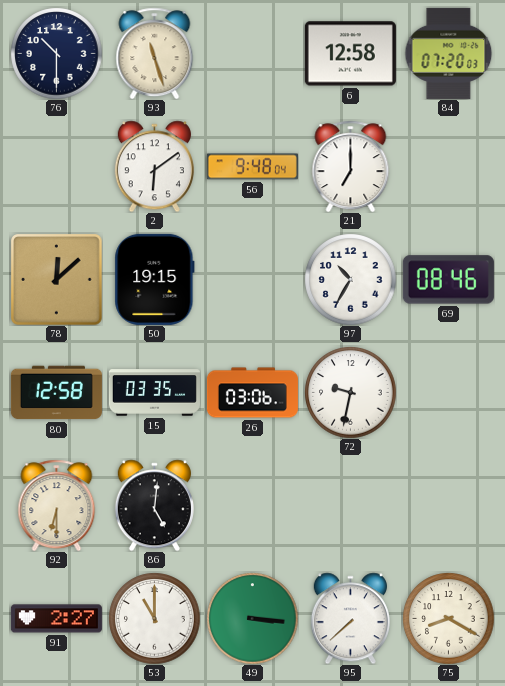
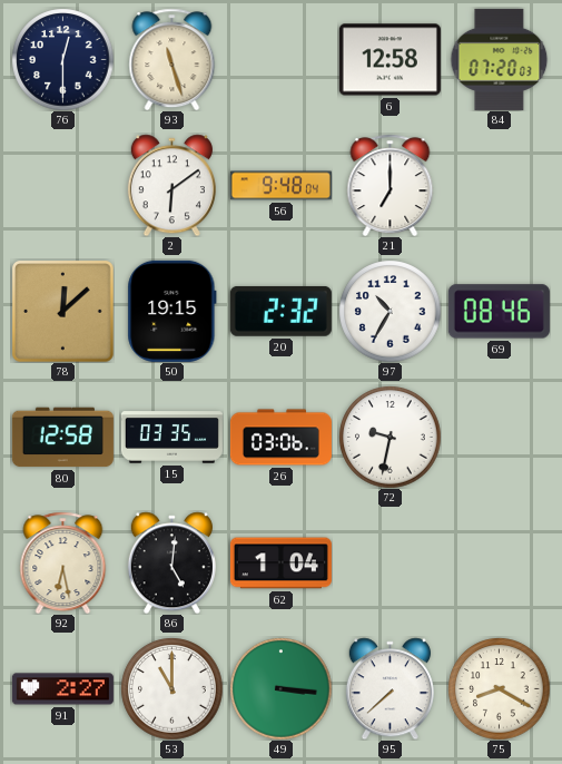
76: 10:30 -> 12:30
20: none -> 2:32
92: 6:30 -> 6:28
62: none -> 1:04
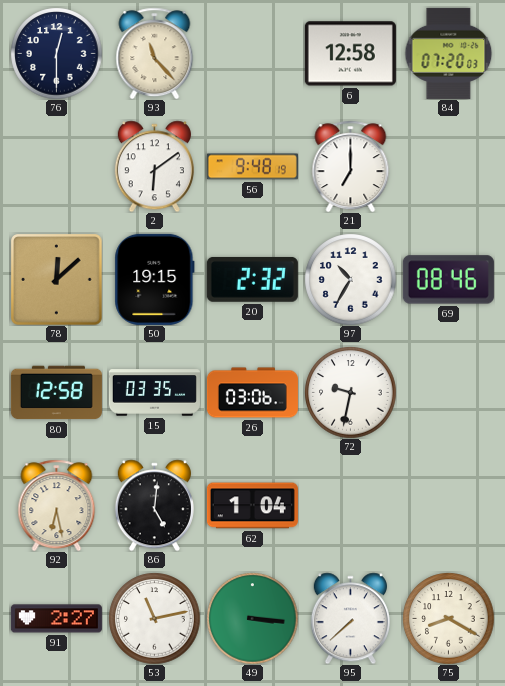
93: 11:27 -> 11:23
56: 9:48:04 -> 9:48:19
53: 11:00 -> 11:13
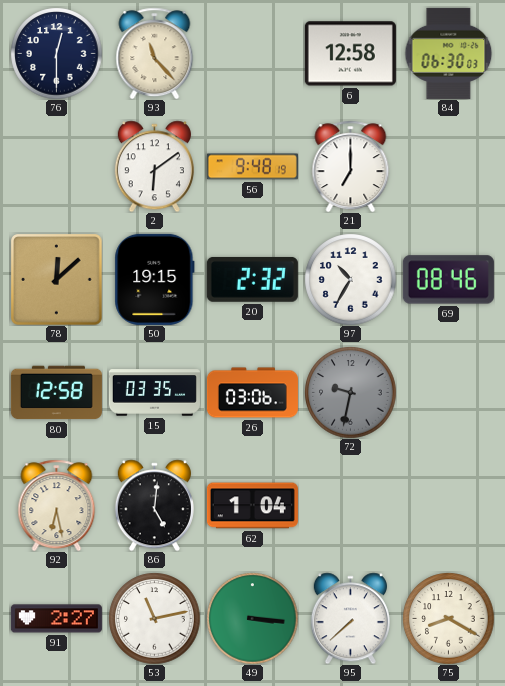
84: 07:20 -> 06:30
72 dial: white -> grey
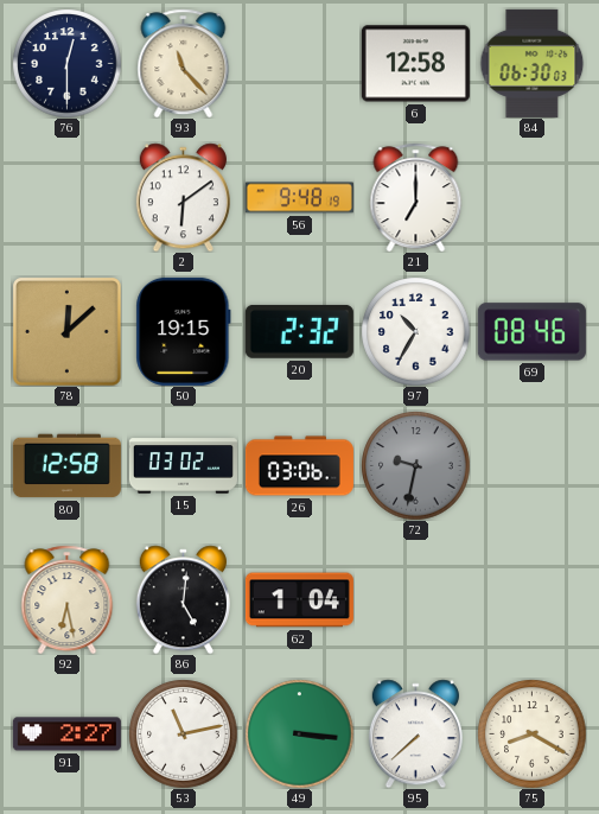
15: 03:35 -> 03:02
